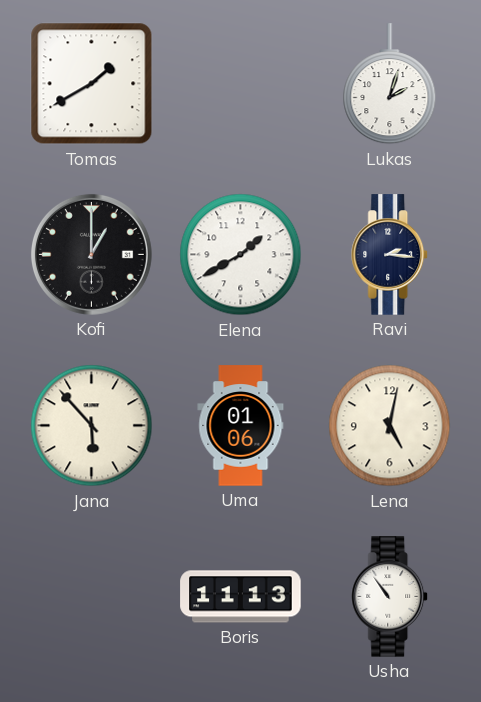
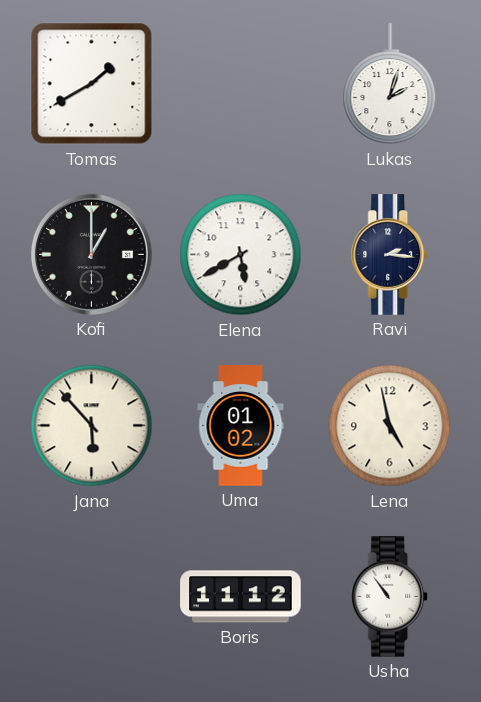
Elena: 1:40 -> 5:40
Uma: 01:06 -> 01:02
Lena: 5:02 -> 4:58
Boris: 11:13 -> 11:12
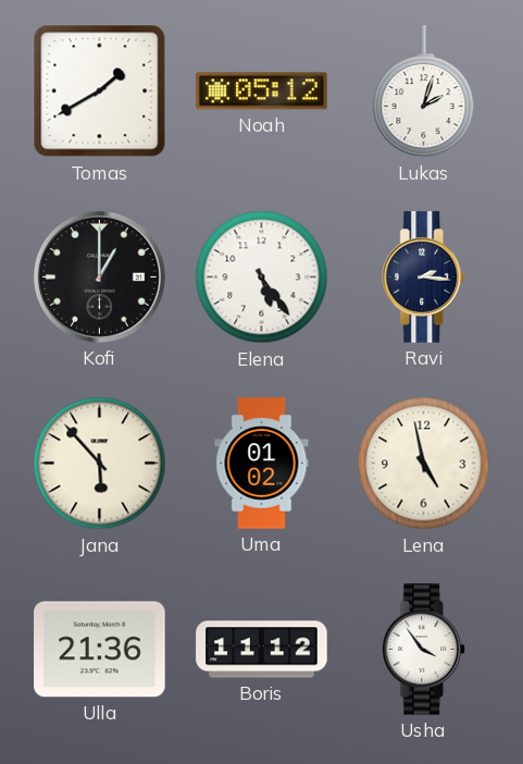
Noah: none -> 05:12
Elena: 5:40 -> 5:24
Ulla: none -> 21:36
Usha: 10:54 -> 3:54
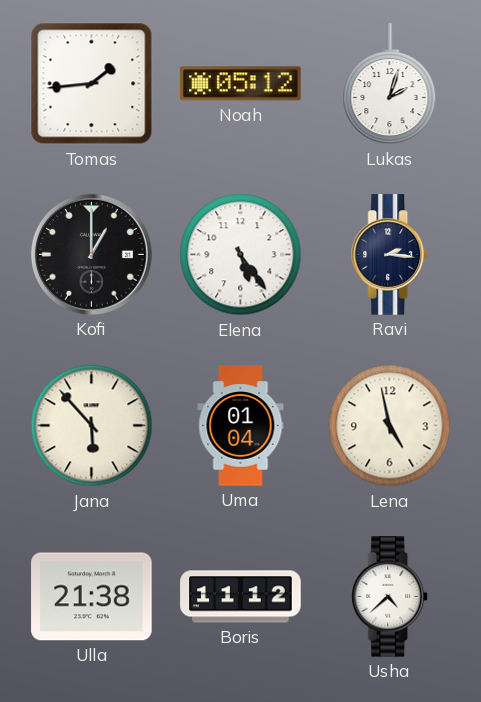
Tomas: 1:40 -> 1:44
Uma: 01:02 -> 01:04
Ulla: 21:36 -> 21:38
Usha: 3:54 -> 4:38
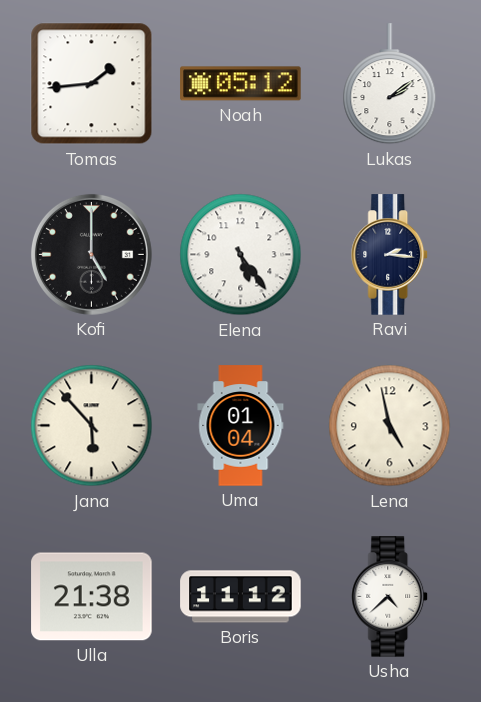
Lukas: 2:03 -> 2:09
Kofi: 1:00 -> 5:00
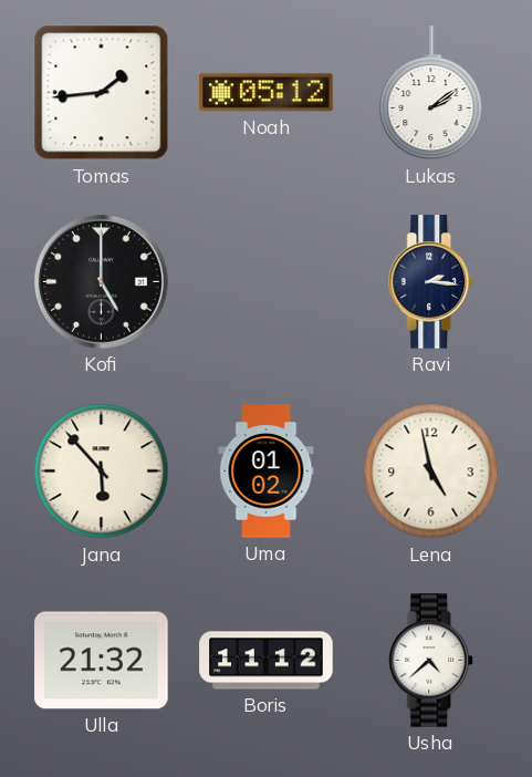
Elena: 5:24 -> none
Uma: 01:04 -> 01:02
Ulla: 21:38 -> 21:32
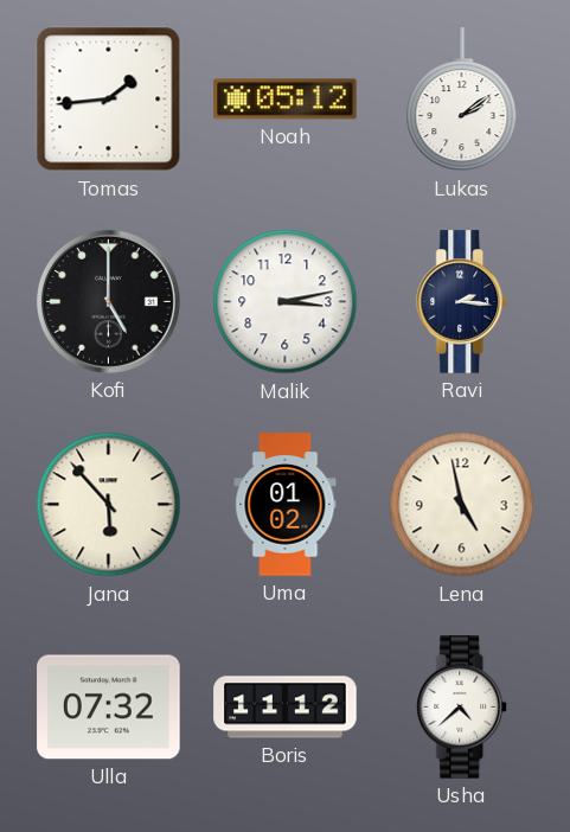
Malik: none -> 3:13
Ulla: 21:32 -> 07:32
